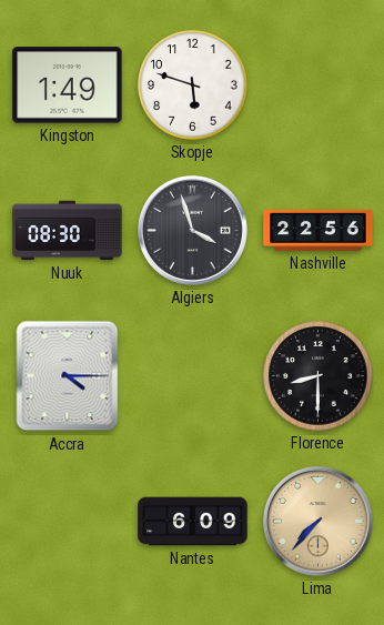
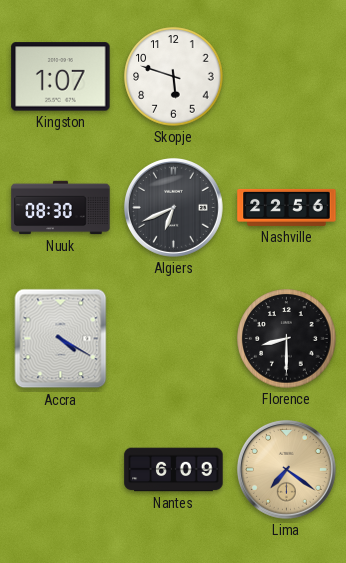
Kingston: 1:49 -> 1:07
Algiers: 3:57 -> 6:41
Accra: 4:15 -> 4:20
Lima: 7:37 -> 7:21
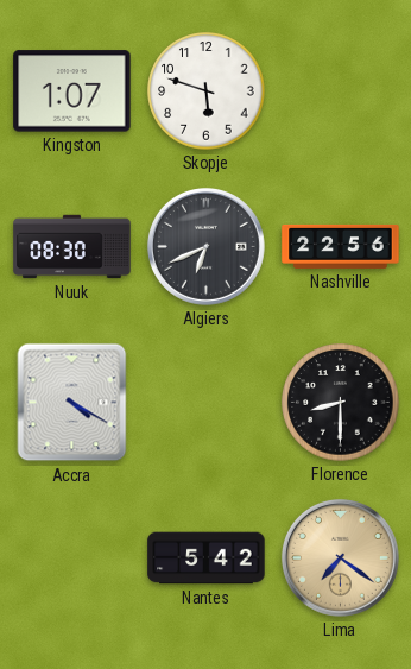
Nantes: 6:09 -> 5:42
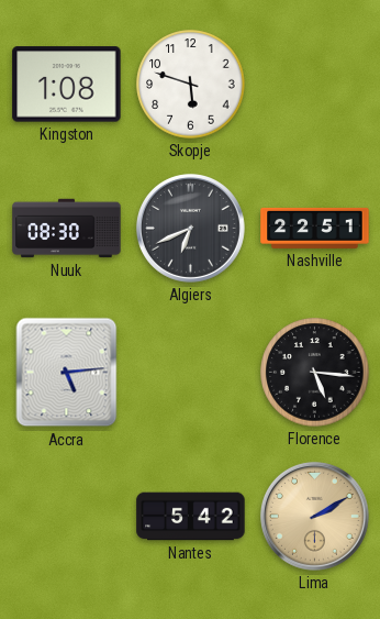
Kingston: 1:07 -> 1:08
Nashville: 22:56 -> 22:51
Accra: 4:20 -> 5:14
Florence: 8:30 -> 5:16
Lima: 7:21 -> 2:10
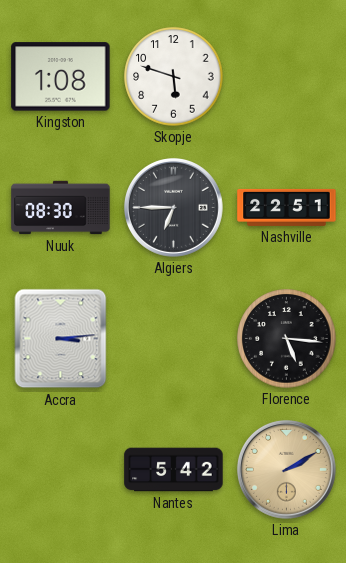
Algiers: 6:41 -> 6:45
Accra: 5:14 -> 3:14
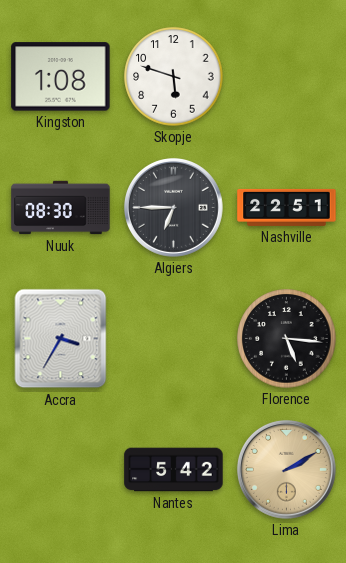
Accra: 3:14 -> 3:35
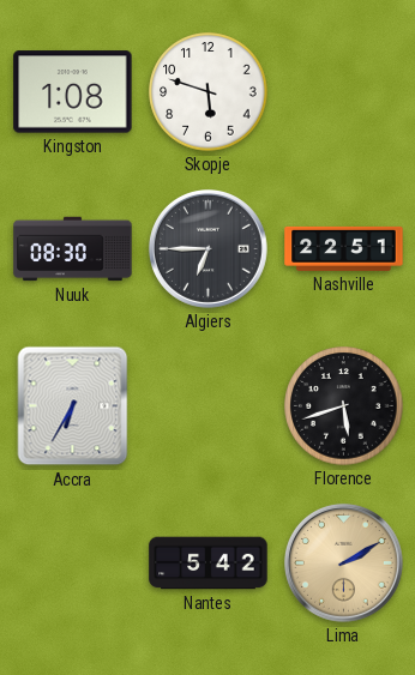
Accra: 3:35 -> 6:35
Florence: 5:16 -> 5:42
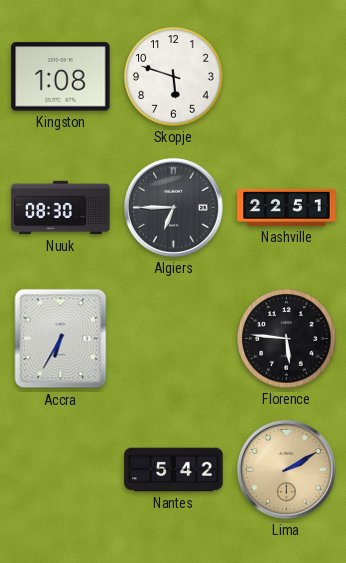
Florence: 5:42 -> 5:46
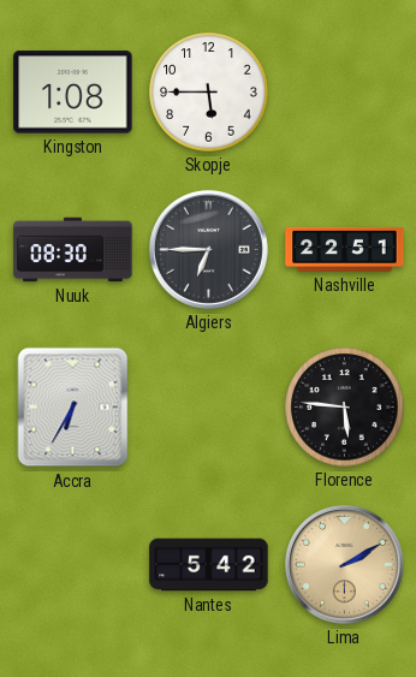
Skopje: 5:48 -> 5:45
